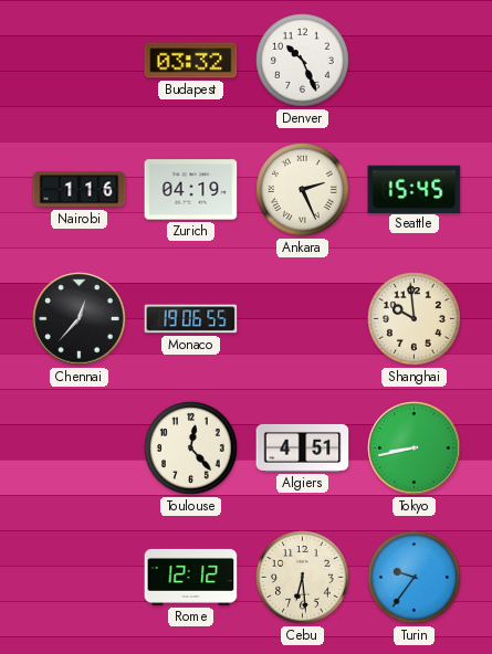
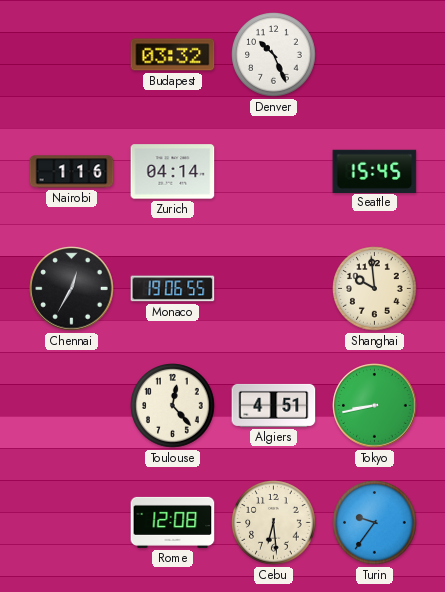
Zurich: 04:19 -> 04:14
Ankara: 2:26 -> none
Chennai: 12:37 -> 12:35
Rome: 12:12 -> 12:08
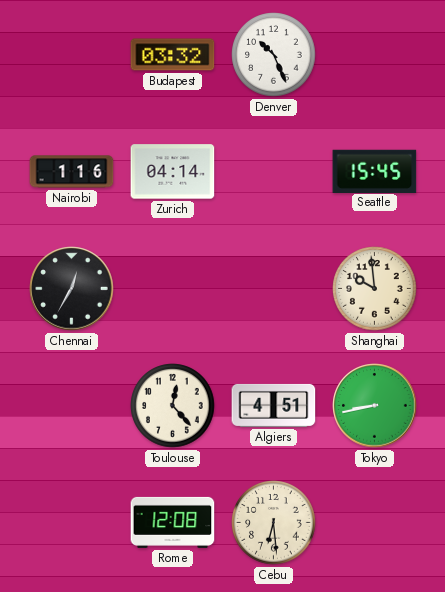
Monaco: 19:06 -> none
Turin: 9:36 -> none
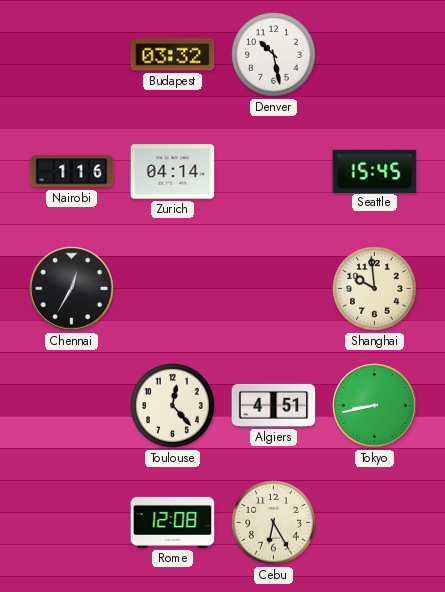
Denver: 10:26 -> 10:28
Cebu: 6:29 -> 6:25
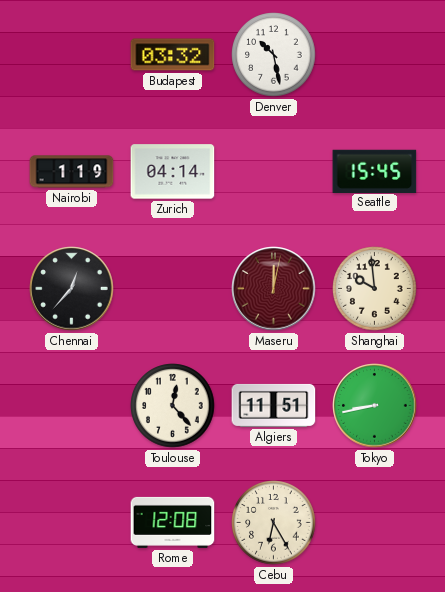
Nairobi: 1:16 -> 1:19
Chennai: 12:35 -> 12:37
Maseru: none -> 12:02
Algiers: 4:51 -> 11:51
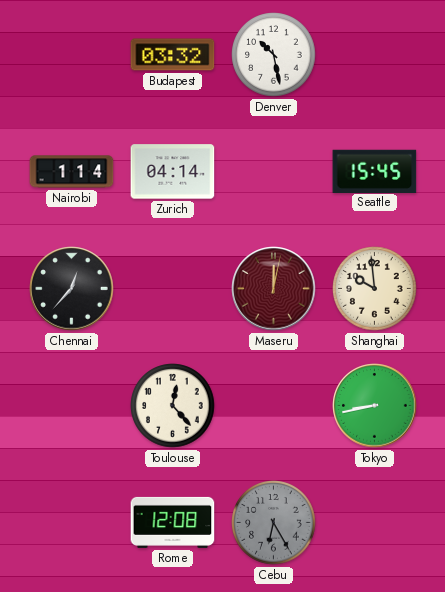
Nairobi: 1:19 -> 1:14
Algiers: 11:51 -> none
Cebu dial: cream -> grey
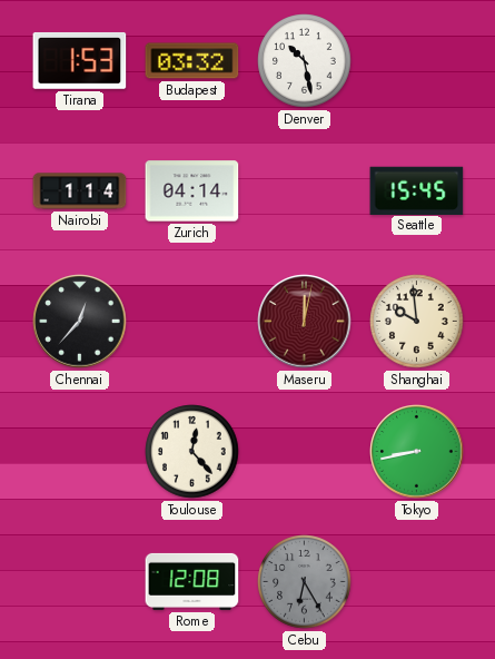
Tirana: none -> 1:53
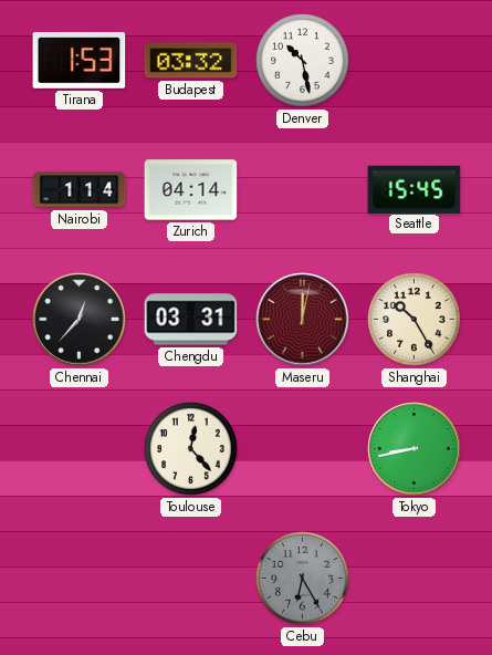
Chengdu: none -> 03:31
Shanghai: 9:59 -> 10:25
Rome: 12:08 -> none
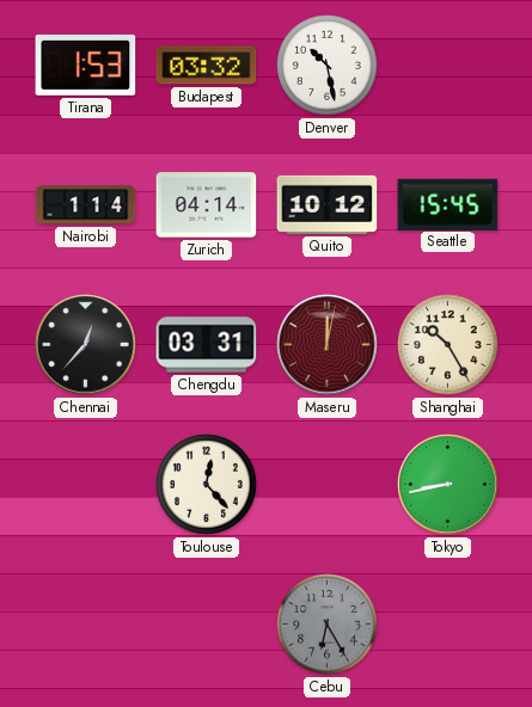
Quito: none -> 10:12
